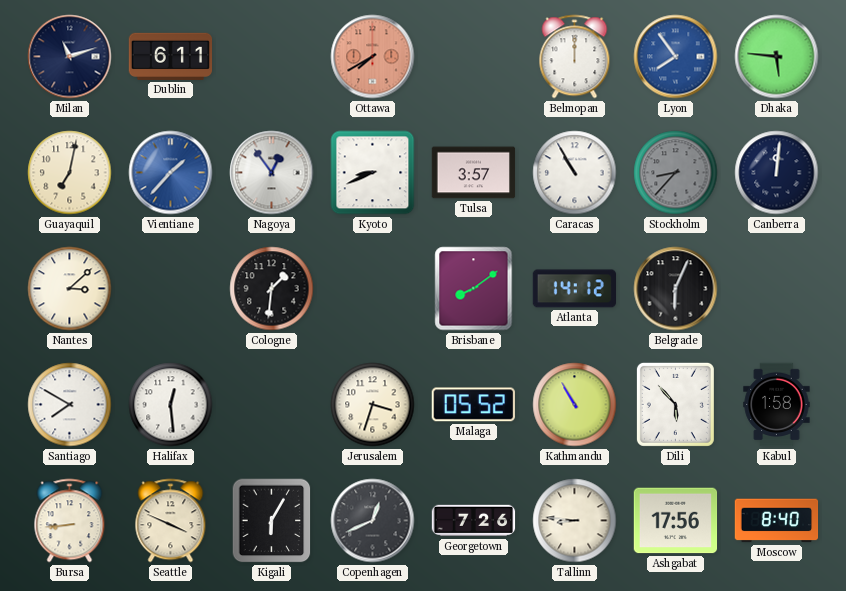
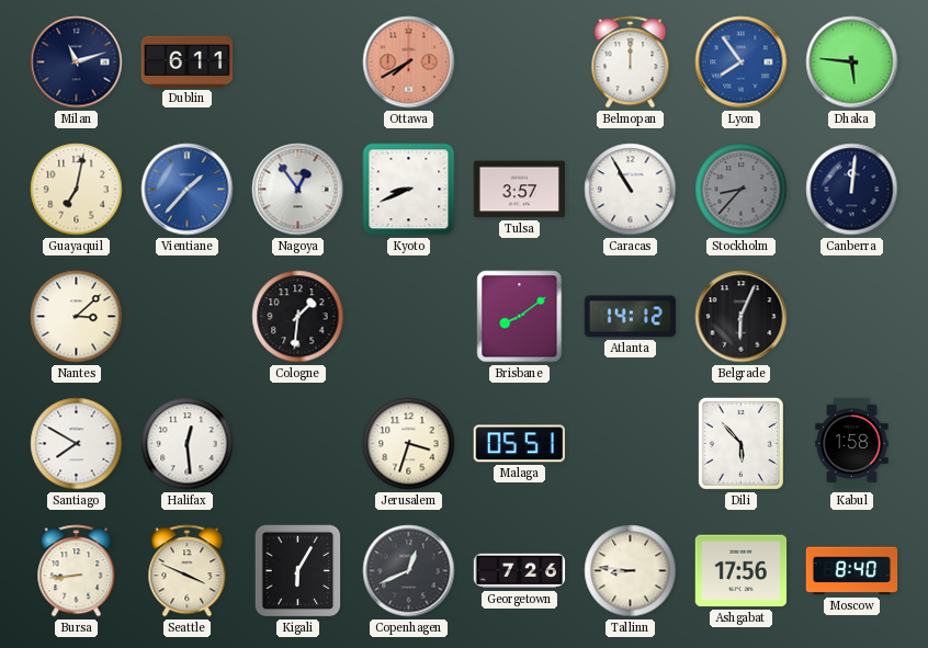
Malaga: 05:52 -> 05:51
Kathmandu: 10:55 -> none
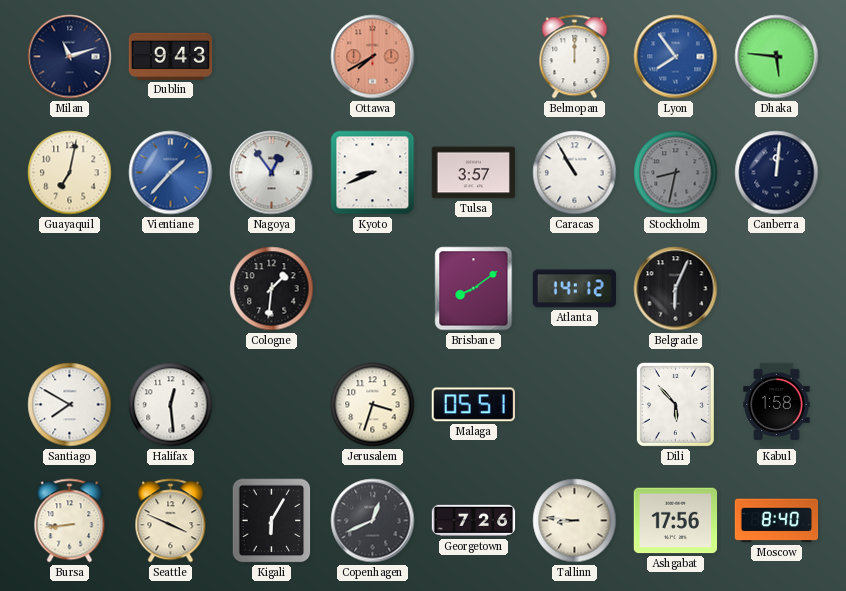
Dublin: 6:11 -> 9:43
Stockholm: 8:37 -> 8:32
Nantes: 3:08 -> none
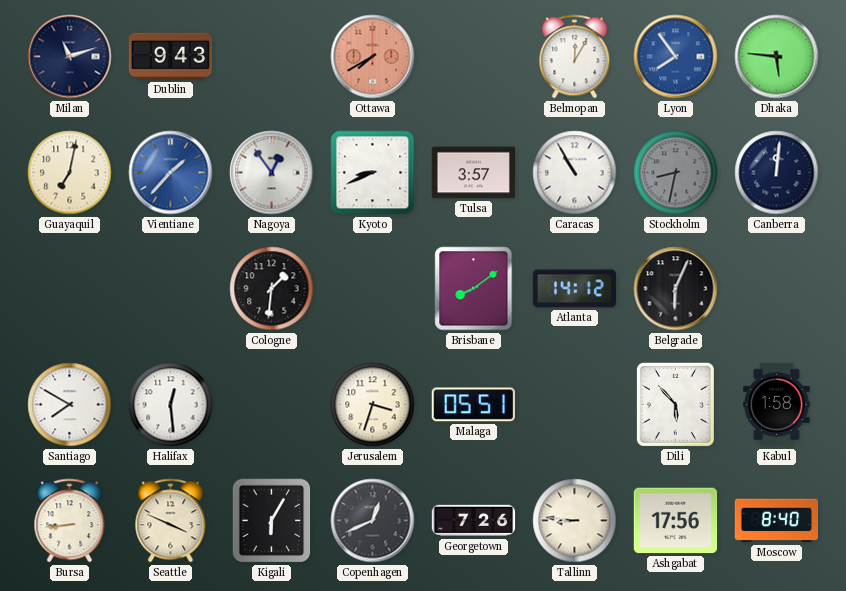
Belmopan: 12:00 -> 12:05
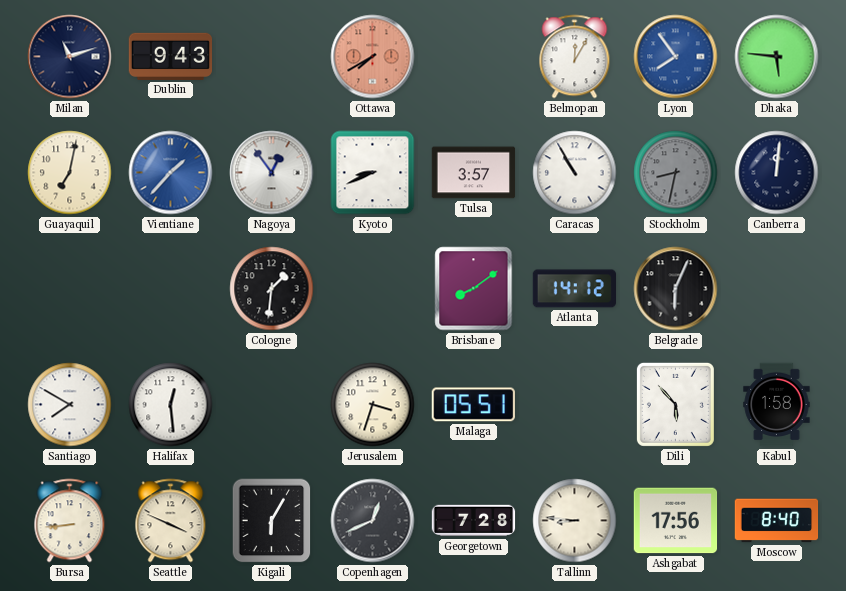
Georgetown: 7:26 -> 7:28
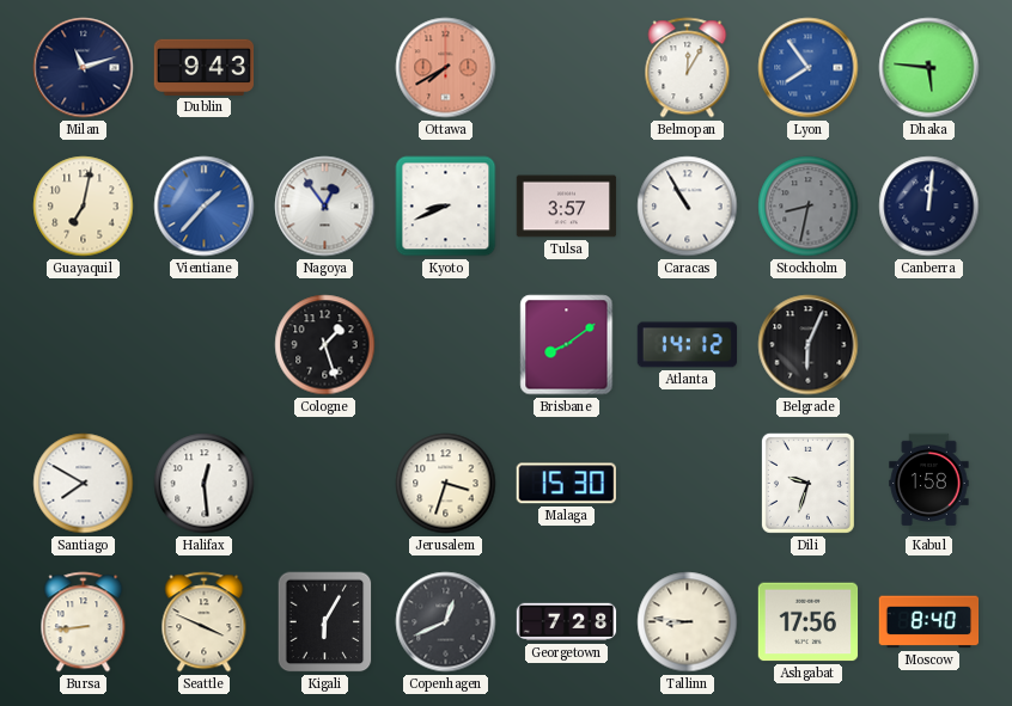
Cologne: 1:31 -> 1:27
Malaga: 05:51 -> 15:30
Dili: 5:53 -> 9:33
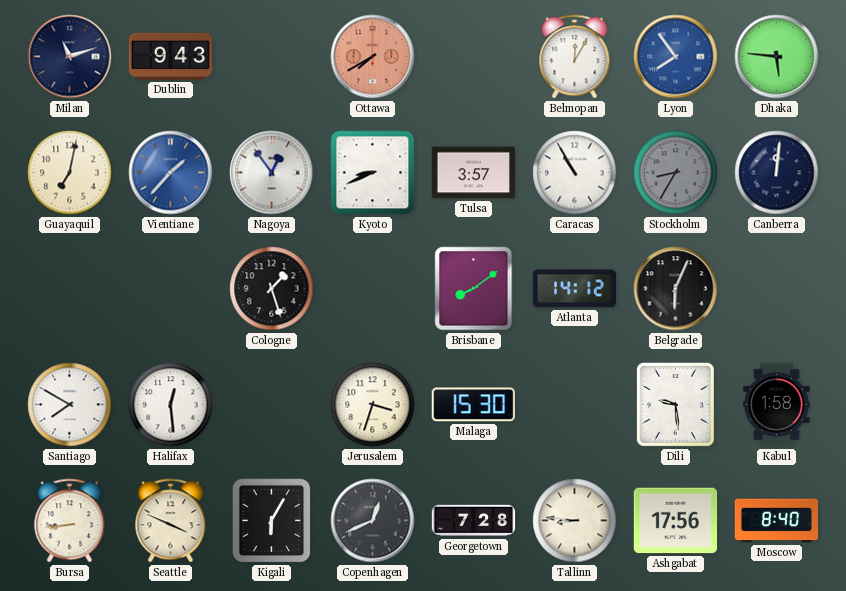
Stockholm: 8:32 -> 8:35
Dili: 9:33 -> 9:29
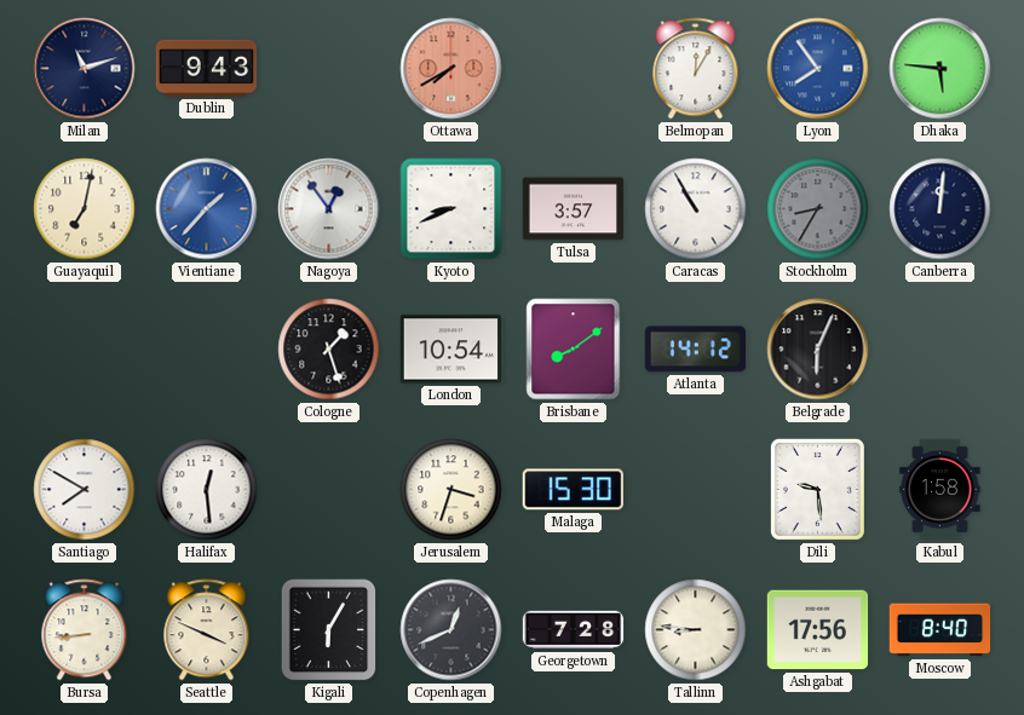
London: none -> 10:54
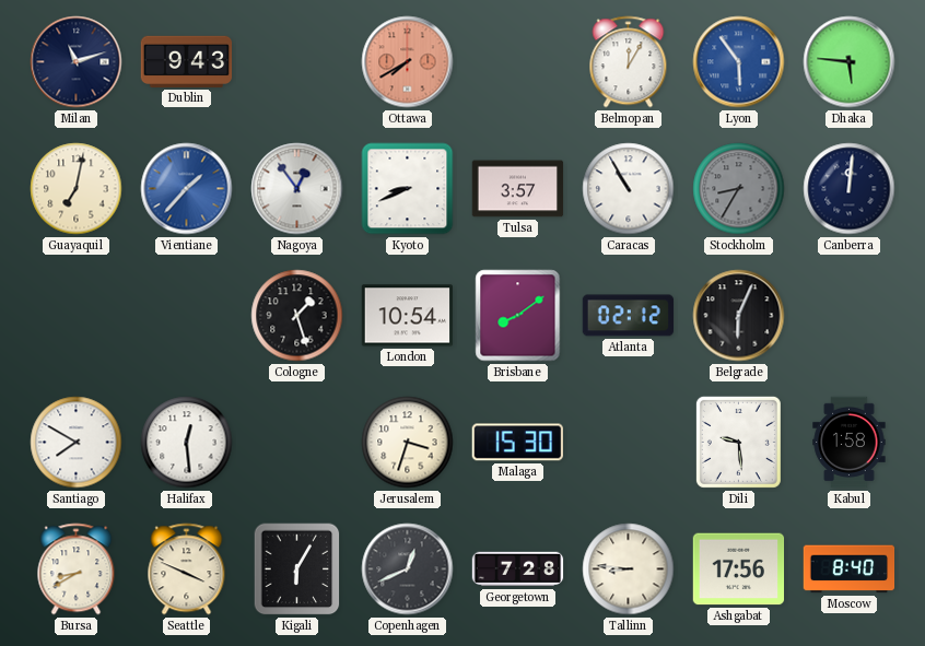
Lyon: 7:54 -> 5:54
Atlanta: 14:12 -> 02:12
Bursa: 8:44 -> 8:40
